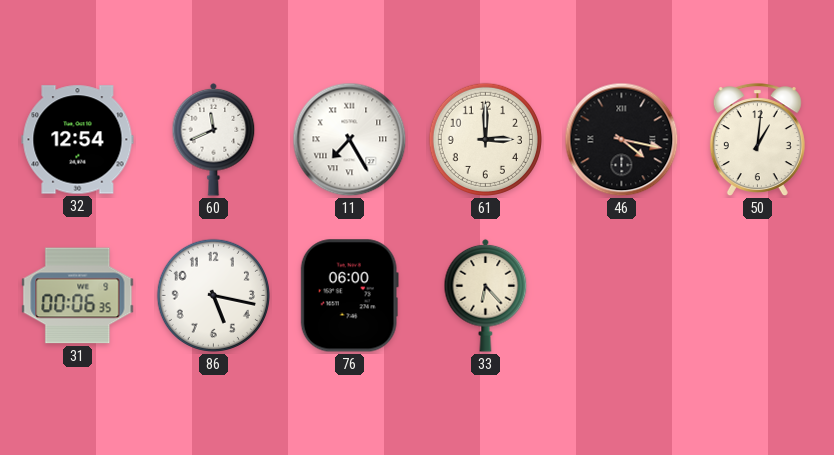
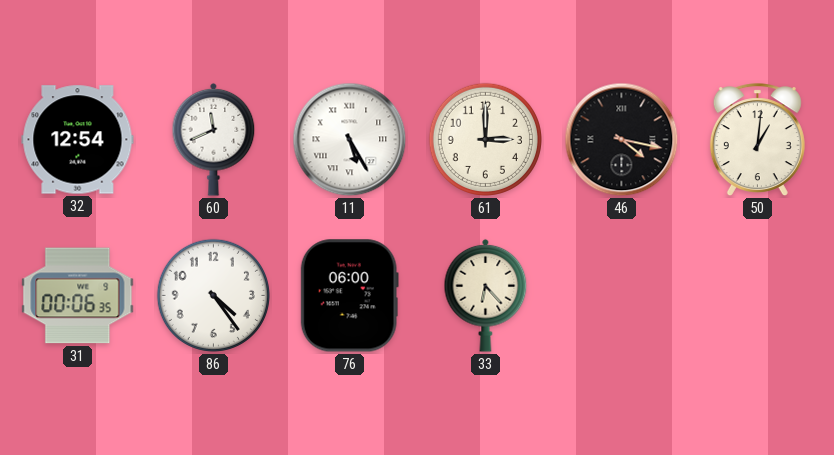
11: 7:25 -> 5:25
86: 5:17 -> 4:24
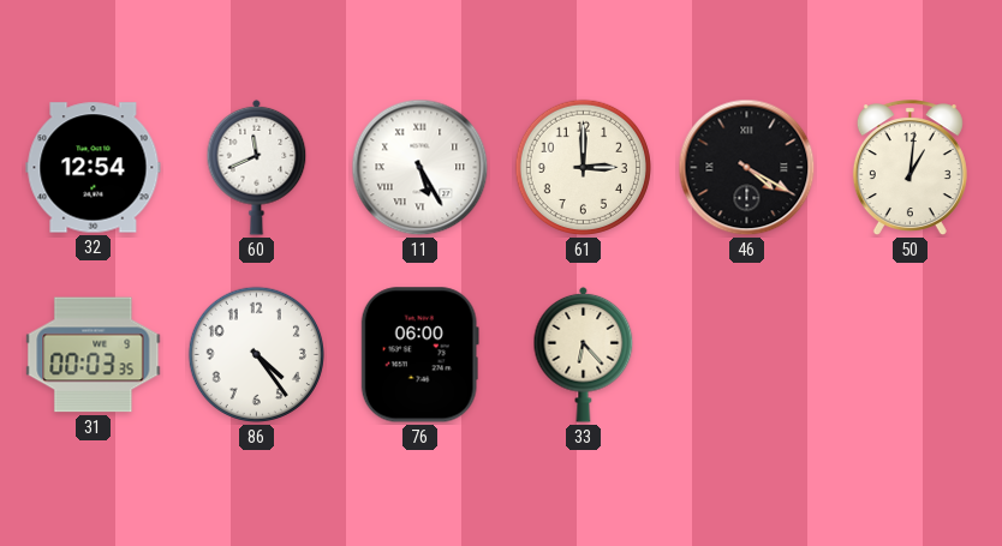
46: 4:17 -> 4:20
31: 00:06 -> 00:03
